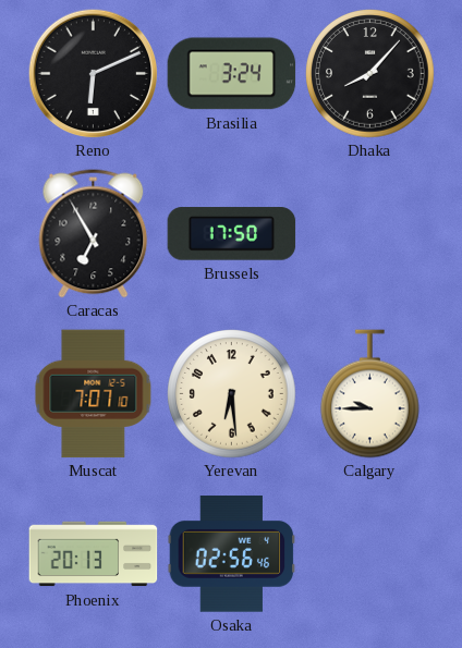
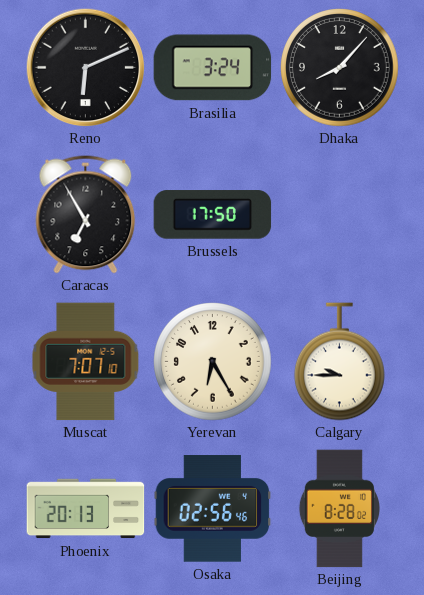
Yerevan: 6:29 -> 6:25
Beijing: none -> 8:28
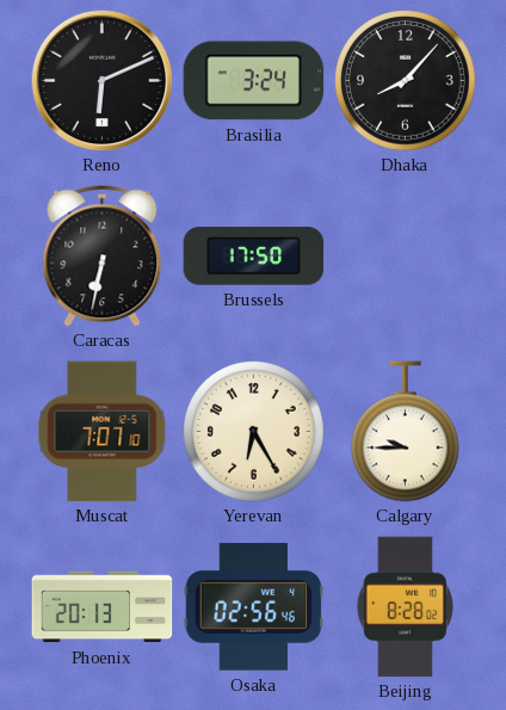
Caracas: 6:55 -> 6:32
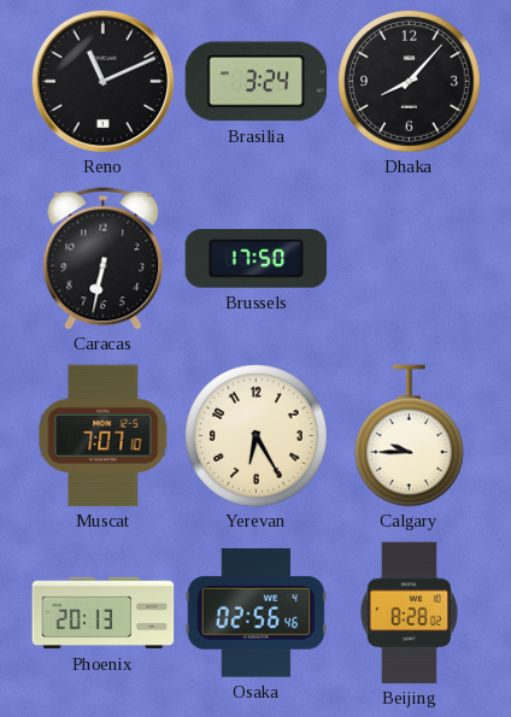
Reno: 6:11 -> 11:11
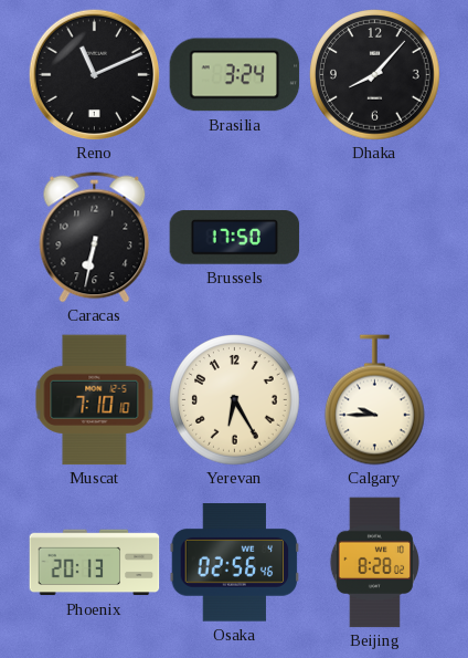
Muscat: 7:07 -> 7:10
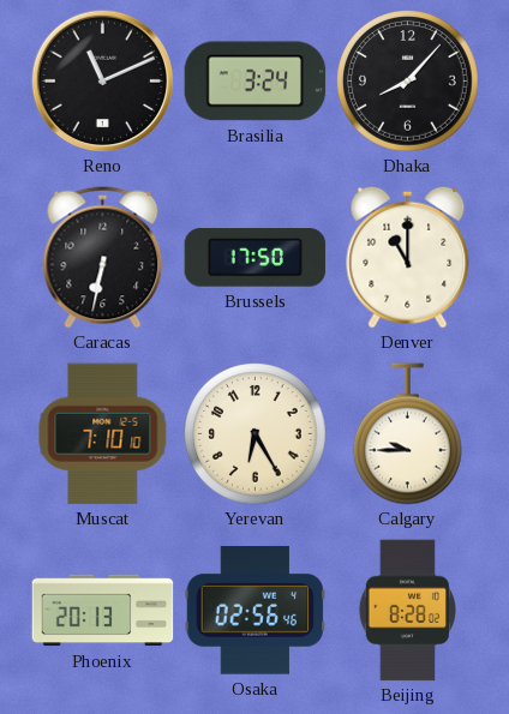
Denver: none -> 11:00
